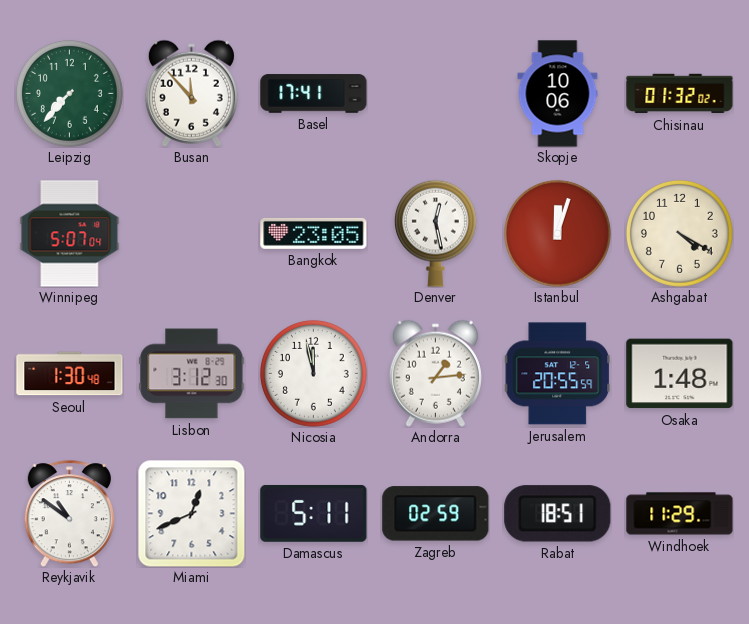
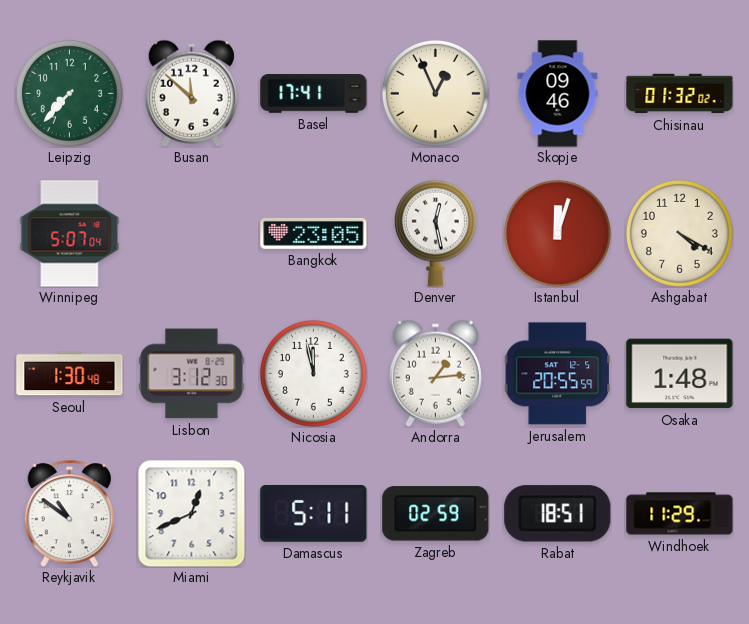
Busan: 11:53 -> 11:52
Monaco: none -> 12:56
Skopje: 10:06 -> 09:46
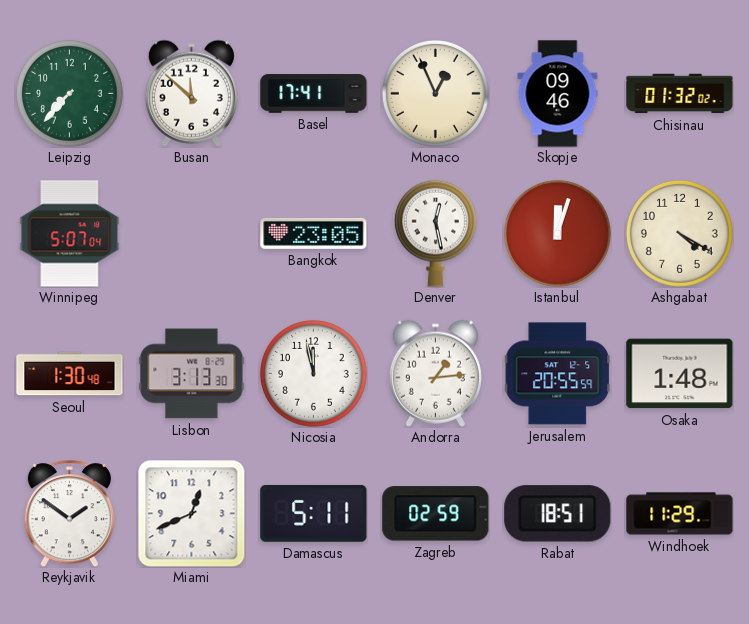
Lisbon: 3:12 -> 3:13
Reykjavik: 10:51 -> 1:51
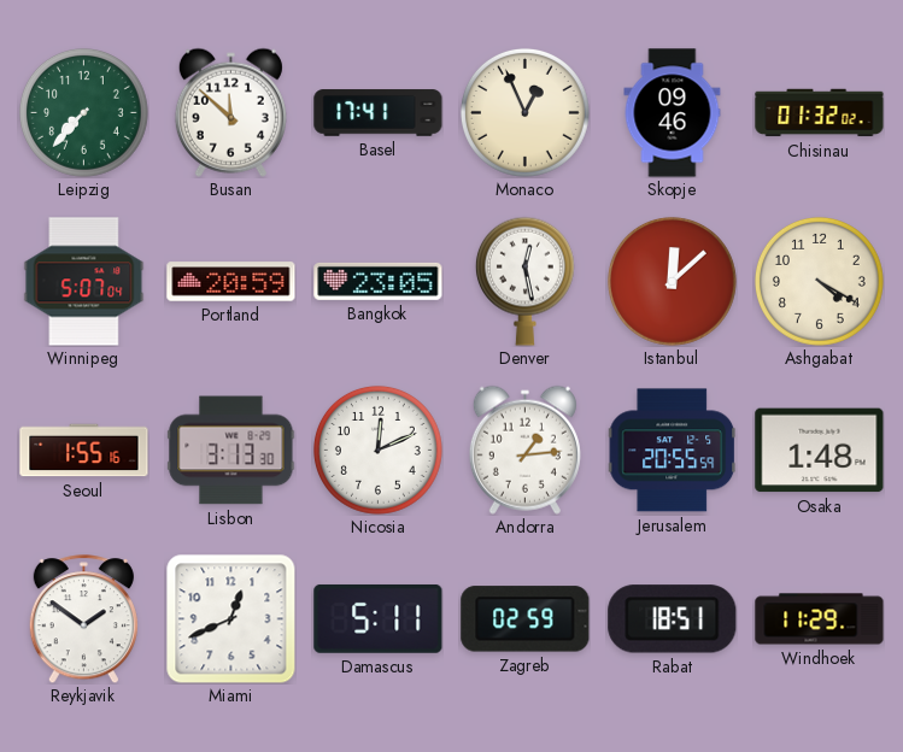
Portland: none -> 20:59
Istanbul: 12:03 -> 12:08
Seoul: 1:30 -> 1:55
Nicosia: 11:58 -> 12:11
